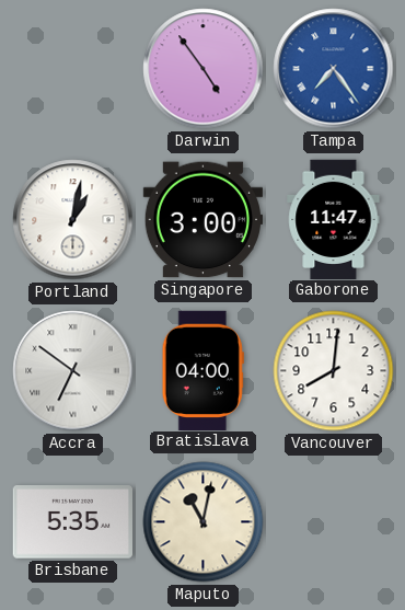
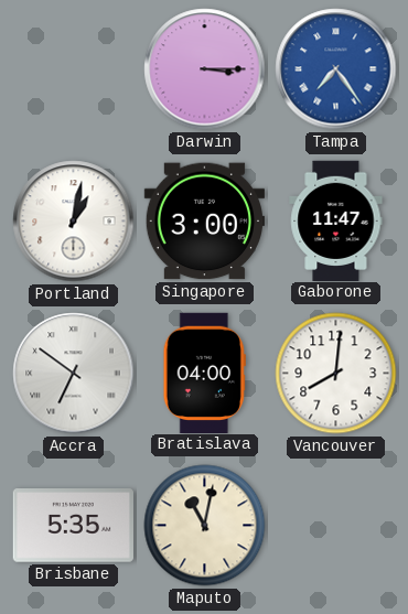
Darwin: 4:54 -> 3:15
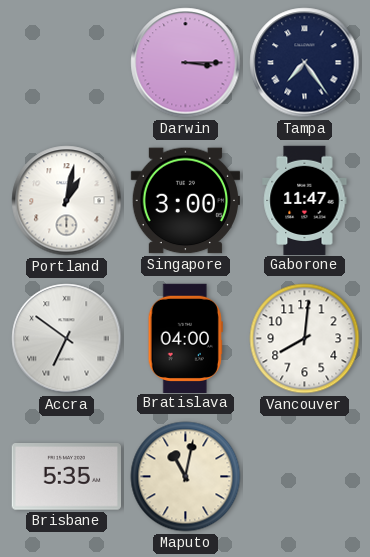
Tampa dial: blue -> navy
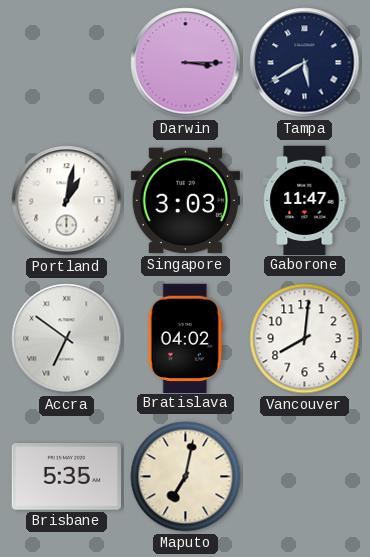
Tampa: 7:24 -> 5:40
Singapore: 3:00 -> 3:03
Bratislava: 04:00 -> 04:02
Maputo: 11:02 -> 7:02
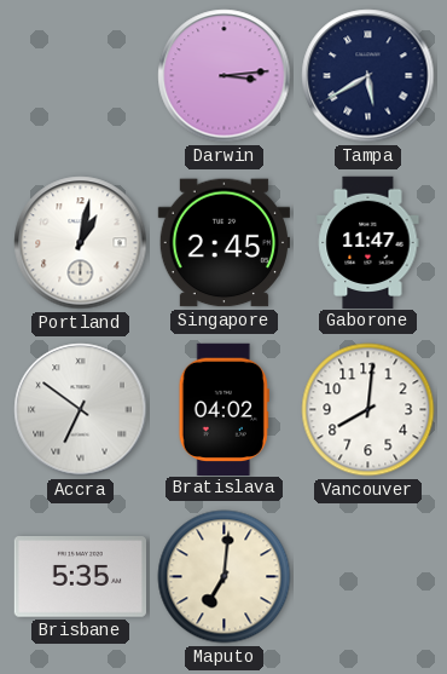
Darwin: 3:15 -> 3:14
Singapore: 3:03 -> 2:45
Maputo: 7:02 -> 7:01
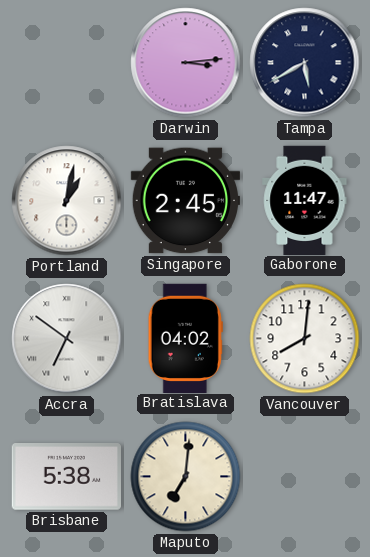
Brisbane: 5:35 -> 5:38
